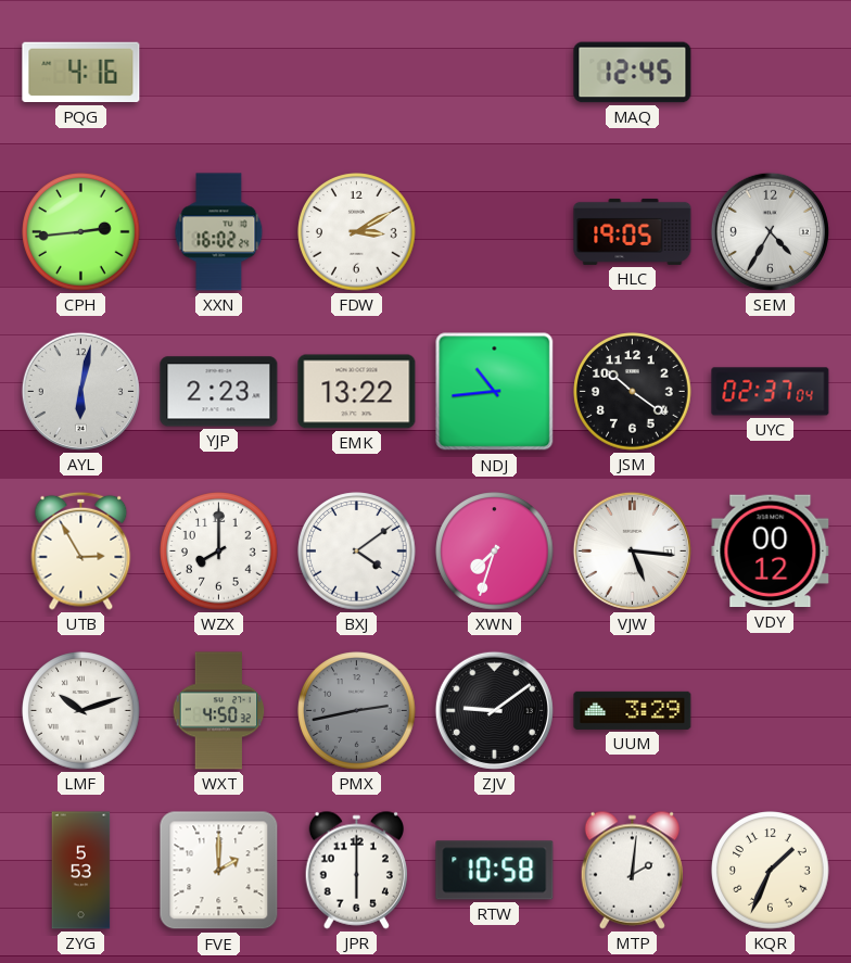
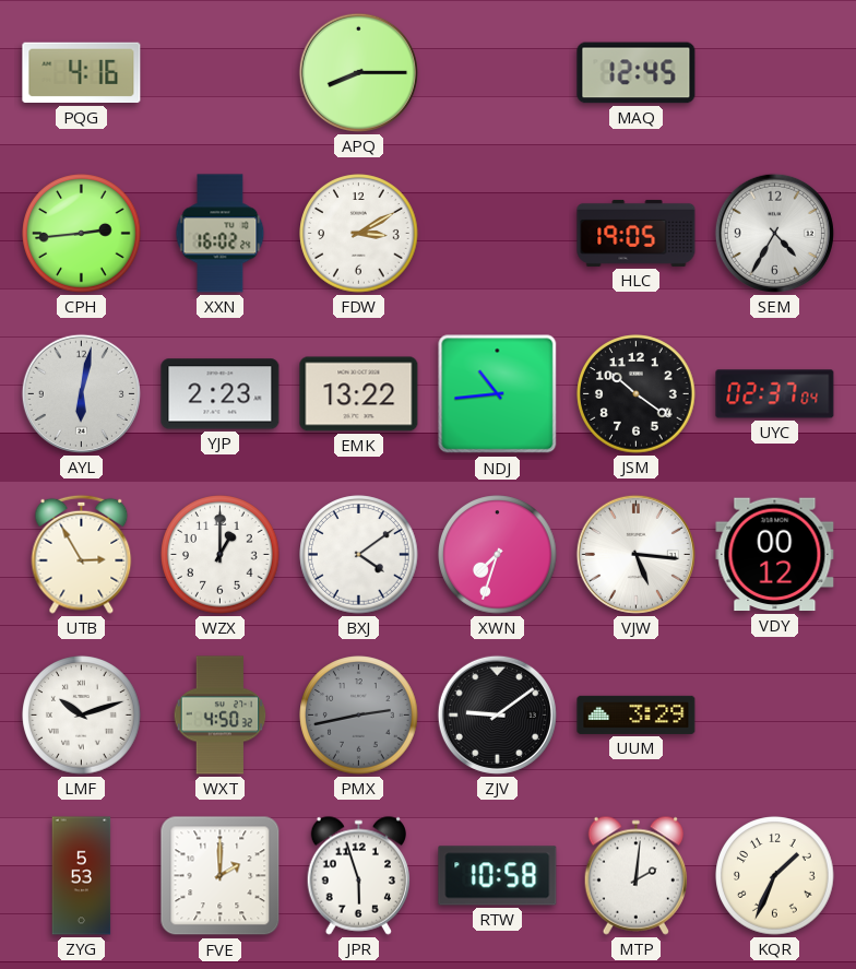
APQ: none -> 8:15
WZX: 8:00 -> 1:00
JPR: 6:00 -> 5:57
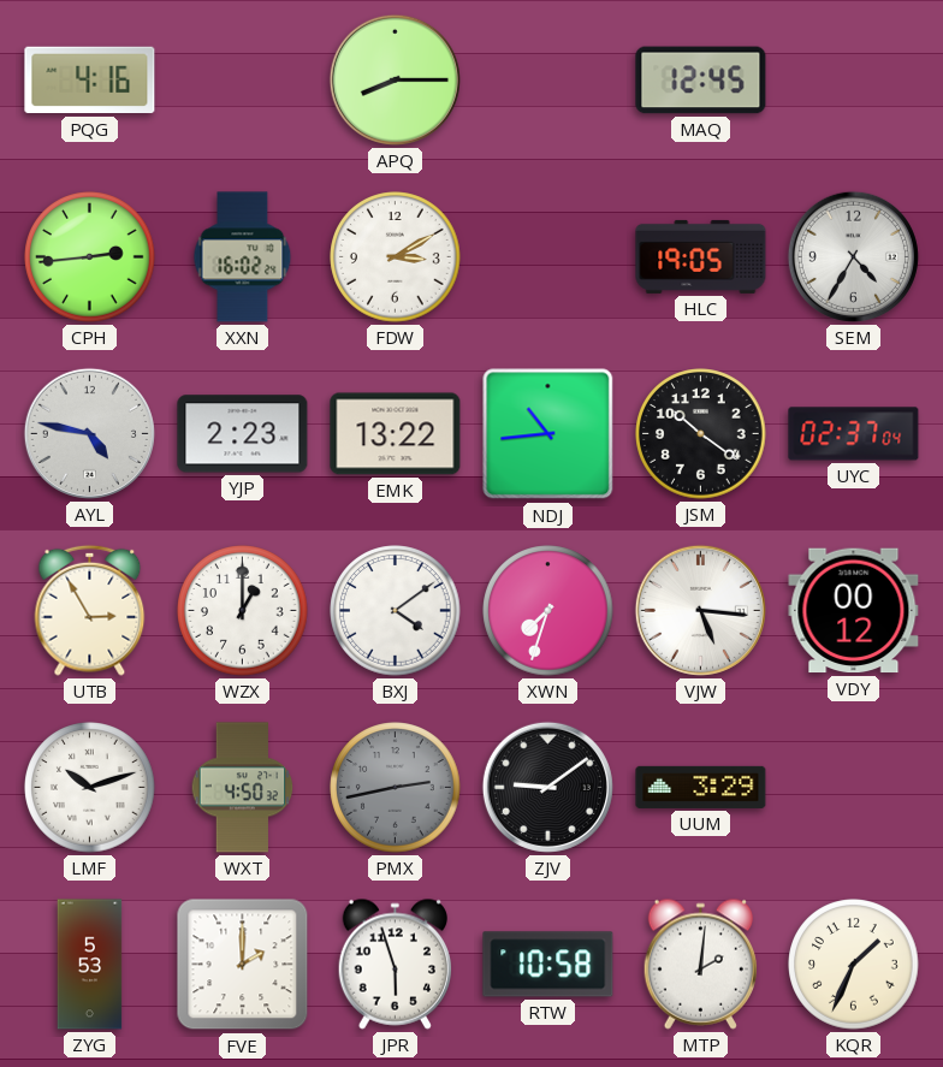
AYL: 6:02 -> 4:47
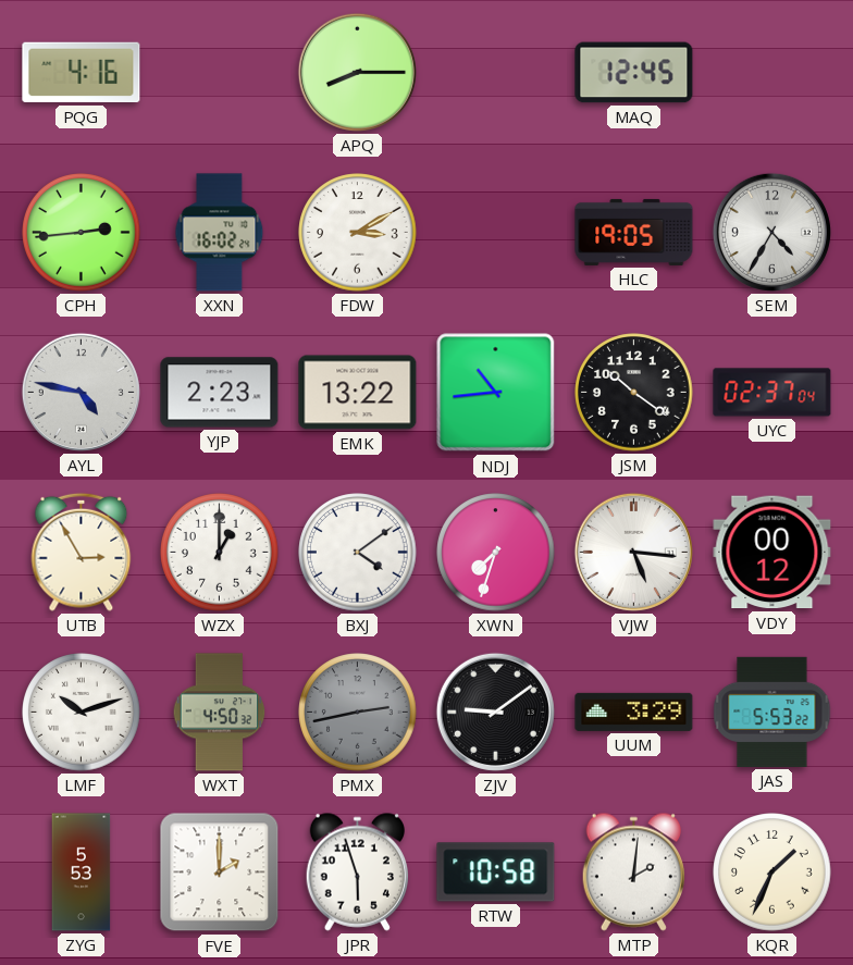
JAS: none -> 5:53
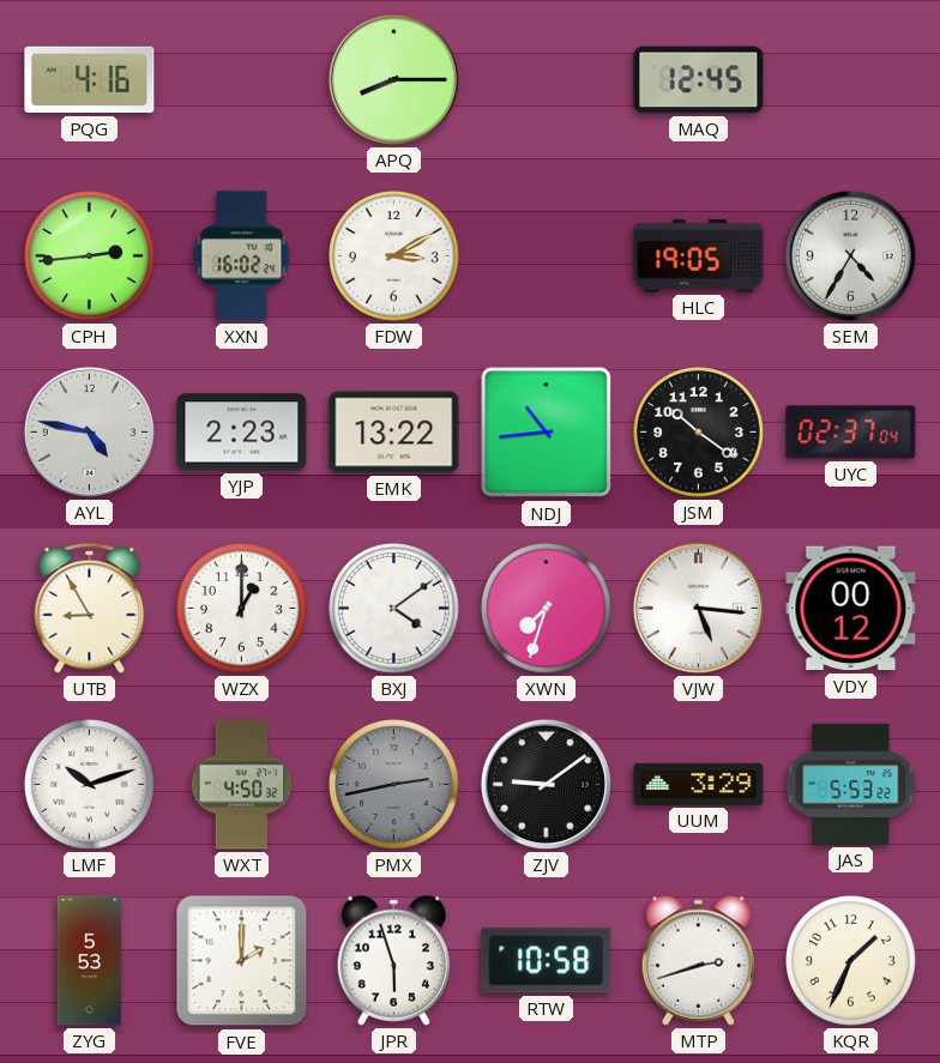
UTB: 2:55 -> 8:55
MTP: 2:01 -> 2:42
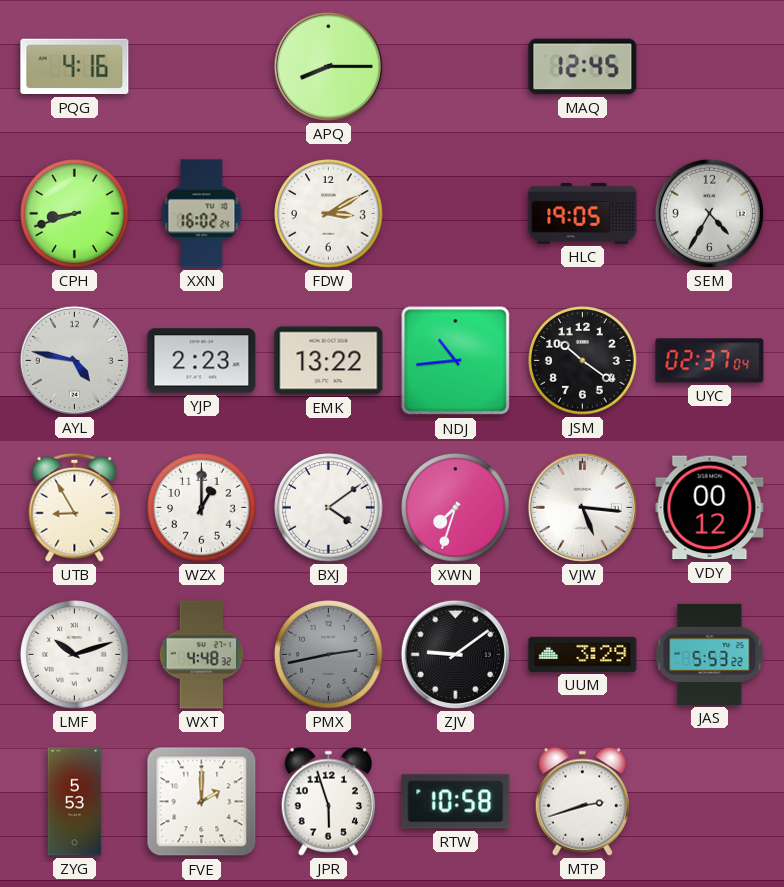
CPH: 2:44 -> 8:42
WXT: 4:50 -> 4:48
KQR: 1:34 -> none
